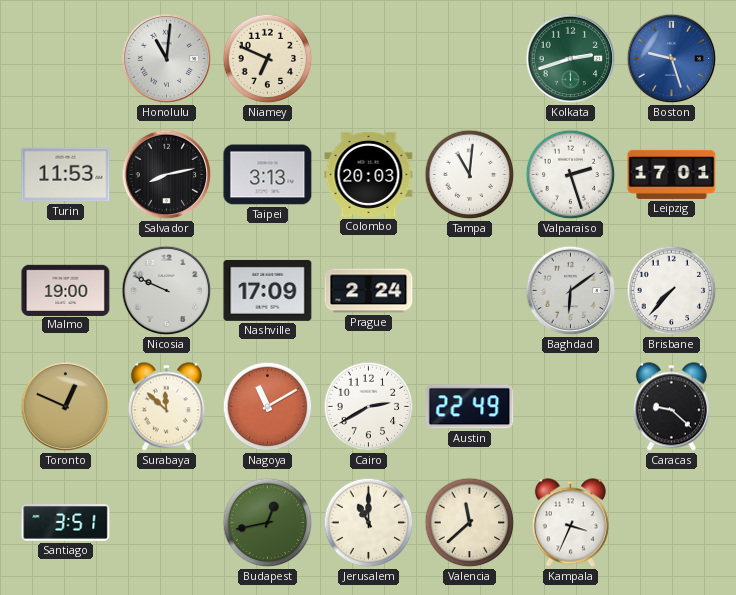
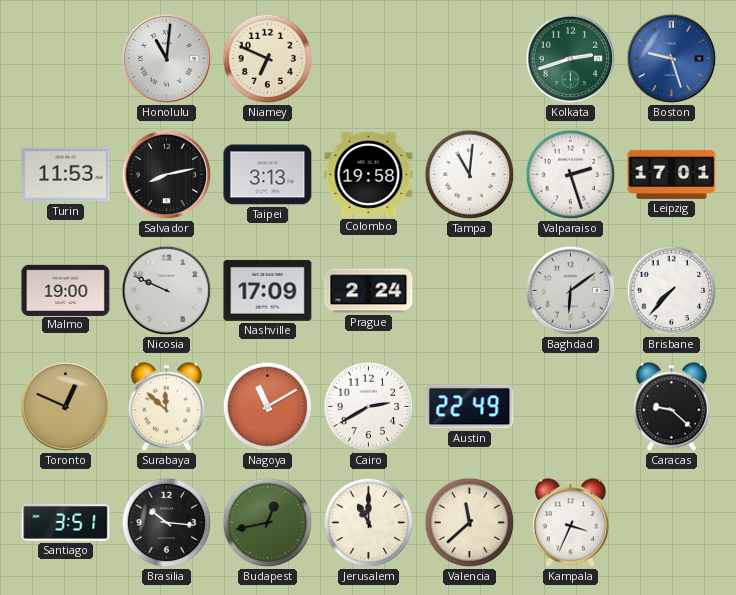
Colombo: 20:03 -> 19:58
Brasilia: none -> 10:16
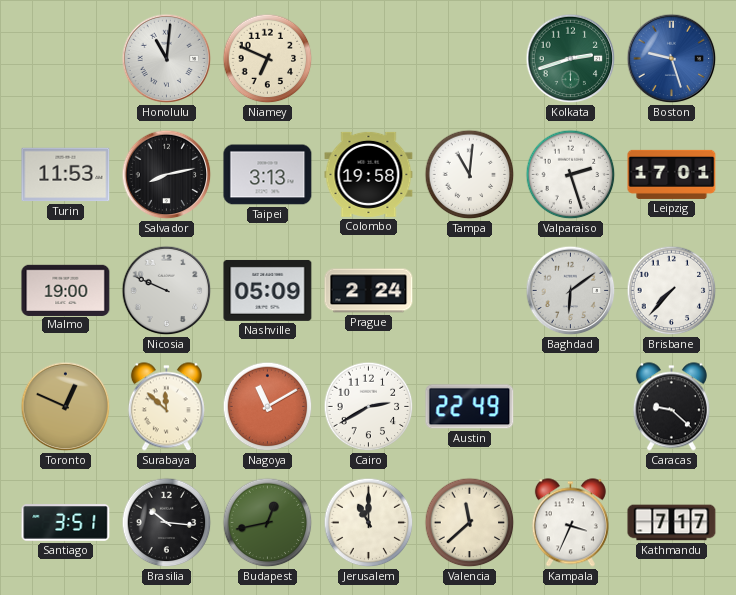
Nashville: 17:09 -> 05:09
Kathmandu: none -> 7:17
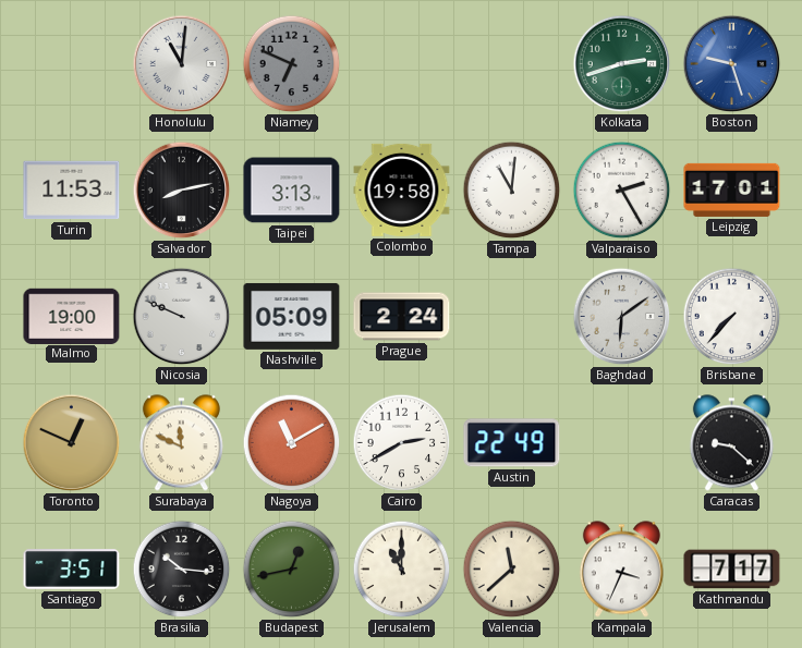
Niamey dial: cream -> grey
Valparaiso: 2:27 -> 2:25
Surabaya: 11:52 -> 11:49
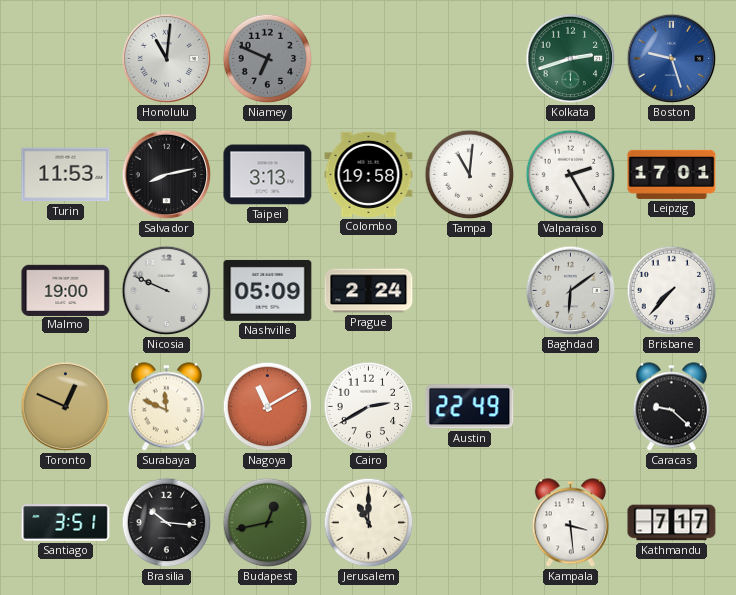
Valencia: 11:38 -> none
Kampala: 3:34 -> 3:29
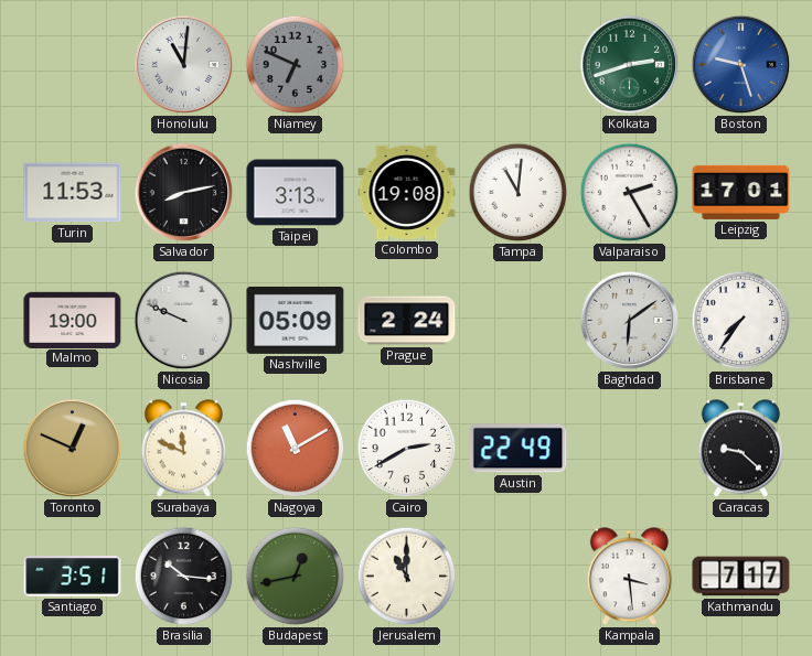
Colombo: 19:58 -> 19:08
Brisbane: 7:37 -> 7:36
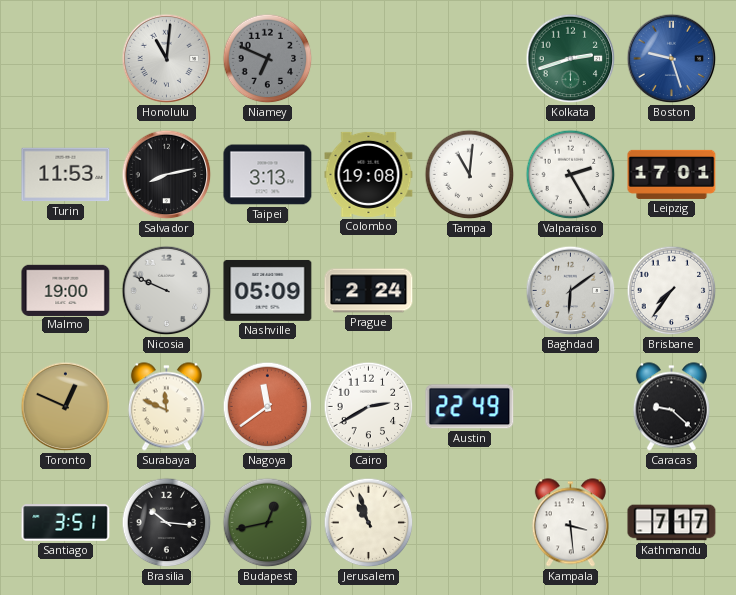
Nagoya: 11:10 -> 11:39
Jerusalem: 11:00 -> 10:57
